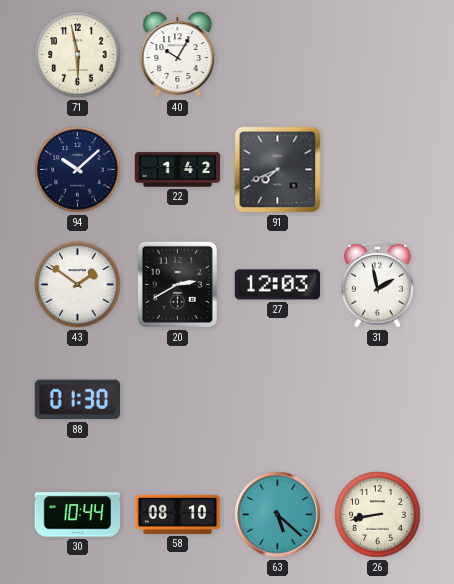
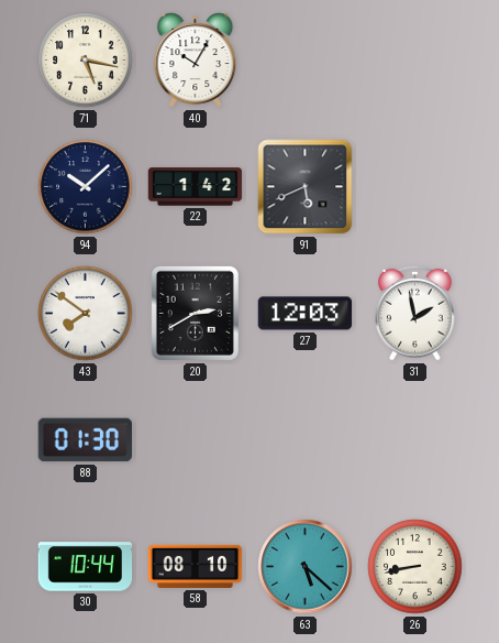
71: 5:58 -> 5:17
91: 7:41 -> 5:41
43: 1:51 -> 7:51
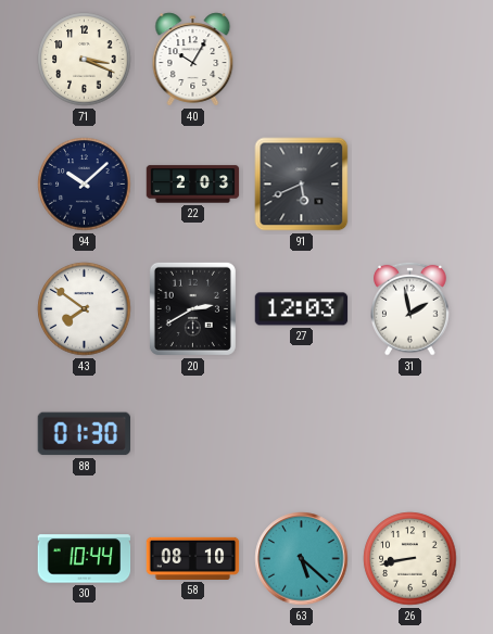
71: 5:17 -> 3:19
22: 1:42 -> 2:03
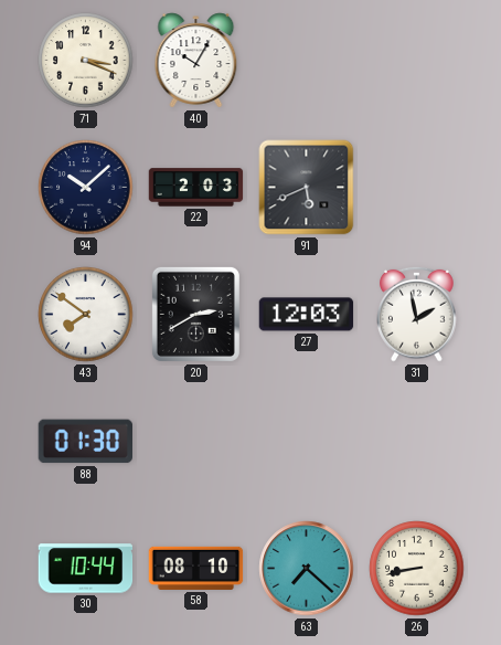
63: 5:22 -> 7:22
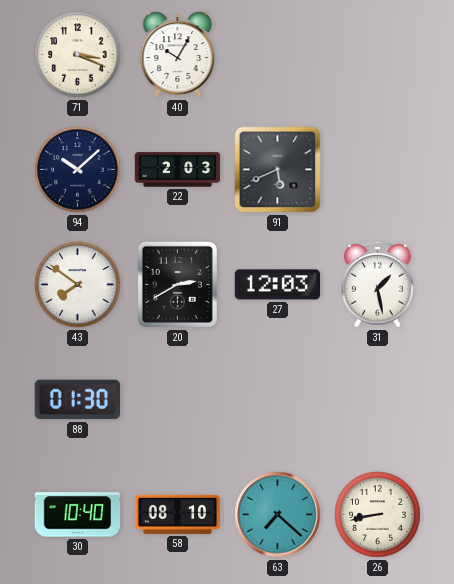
31: 1:58 -> 1:28
30: 10:44 -> 10:40
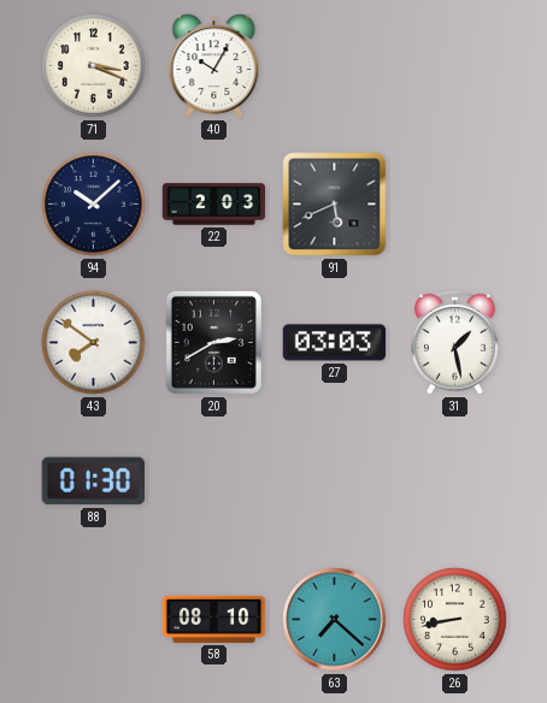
27: 12:03 -> 03:03
30: 10:40 -> none
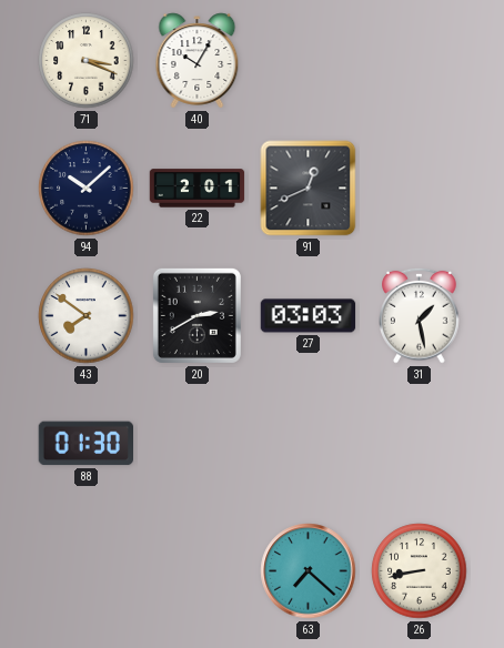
22: 2:03 -> 2:01
91: 5:41 -> 12:41
58: 08:10 -> none
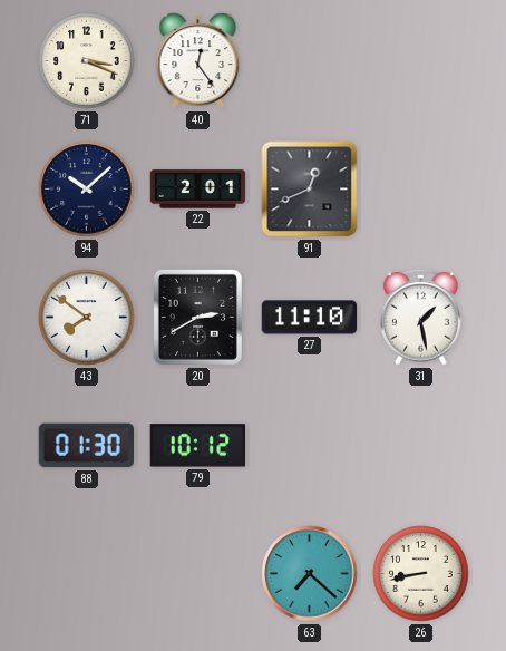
40: 10:05 -> 12:24
27: 03:03 -> 11:10
79: none -> 10:12
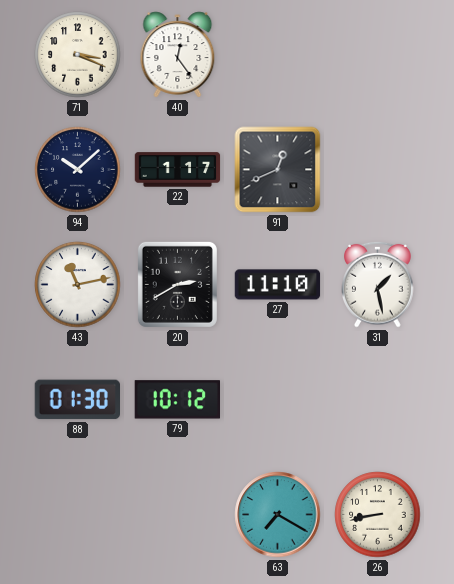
22: 2:01 -> 1:17
43: 7:51 -> 11:13
63: 7:22 -> 7:20
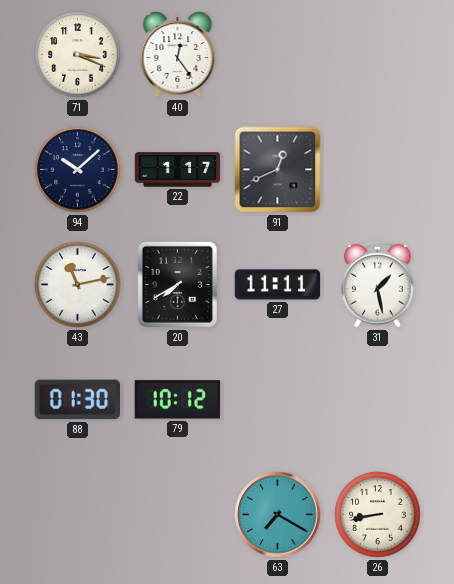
20: 2:40 -> 7:40
27: 11:10 -> 11:11
